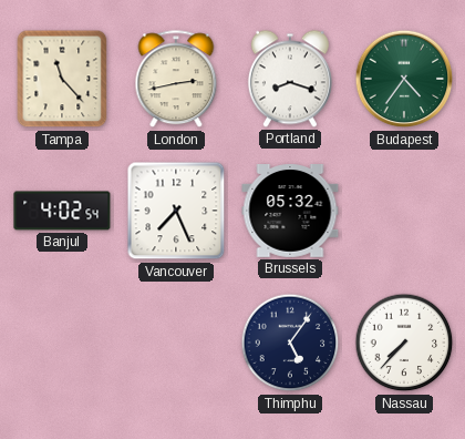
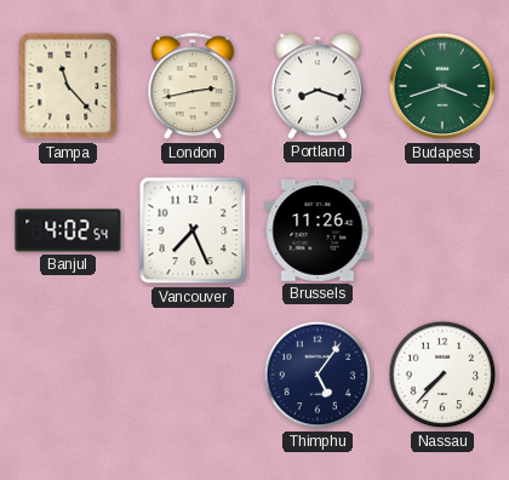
Budapest: 4:36 -> 3:42
Brussels: 05:32 -> 11:26
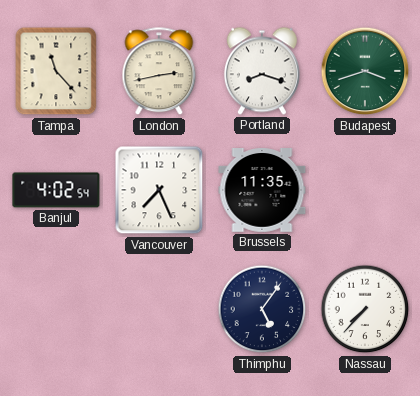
Brussels: 11:26 -> 11:35
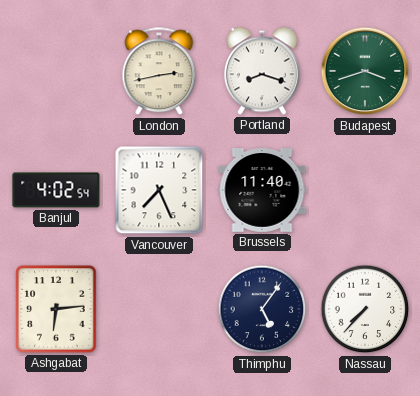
Tampa: 11:23 -> none
Brussels: 11:35 -> 11:40
Ashgabat: none -> 6:14
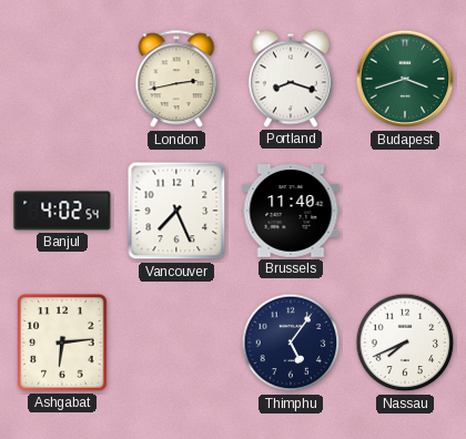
Nassau: 7:37 -> 7:41
